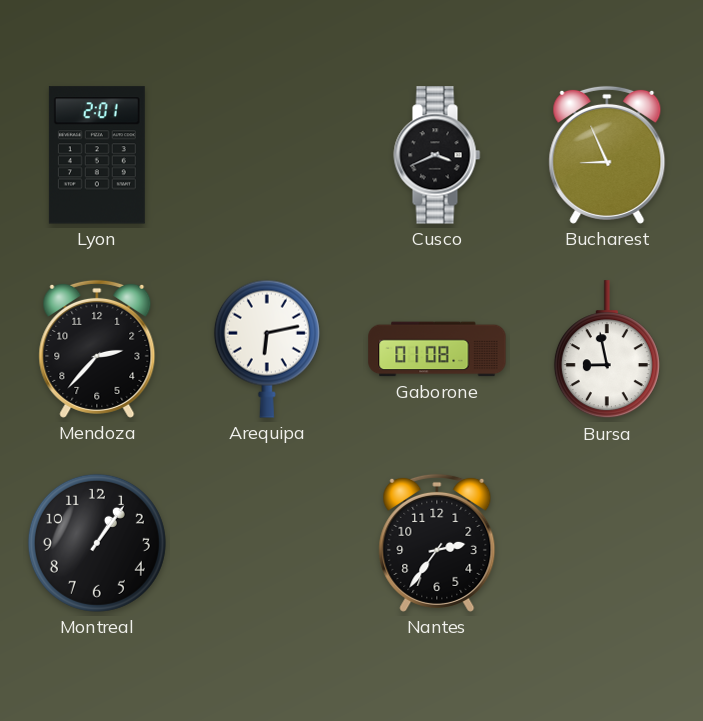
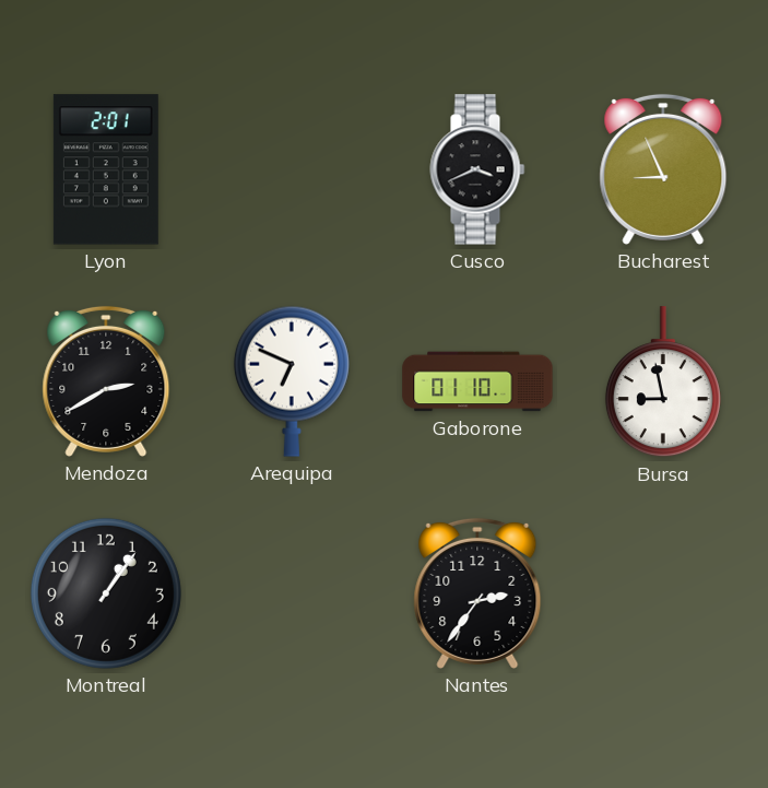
Mendoza: 2:37 -> 2:40
Arequipa: 6:13 -> 6:49
Gaborone: 01:08 -> 01:10
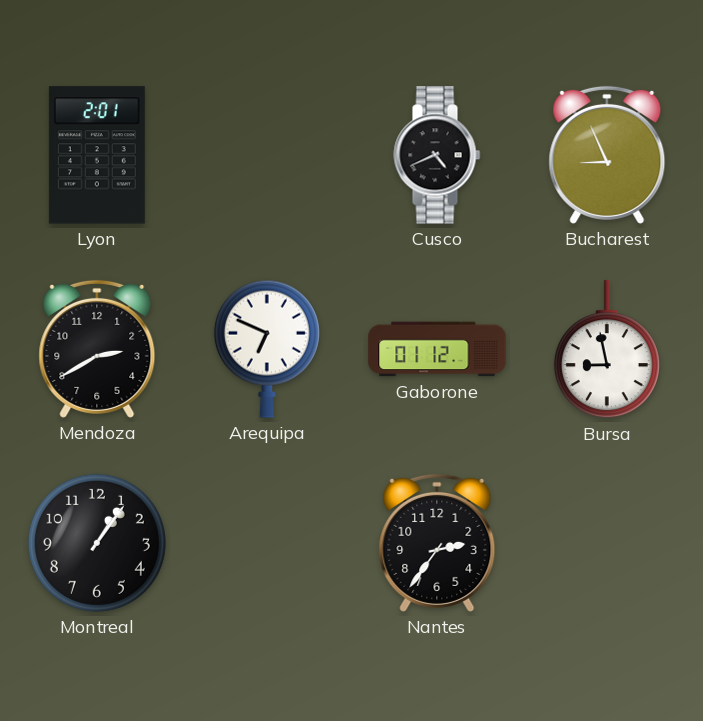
Cusco: 3:41 -> 4:41
Gaborone: 01:10 -> 01:12
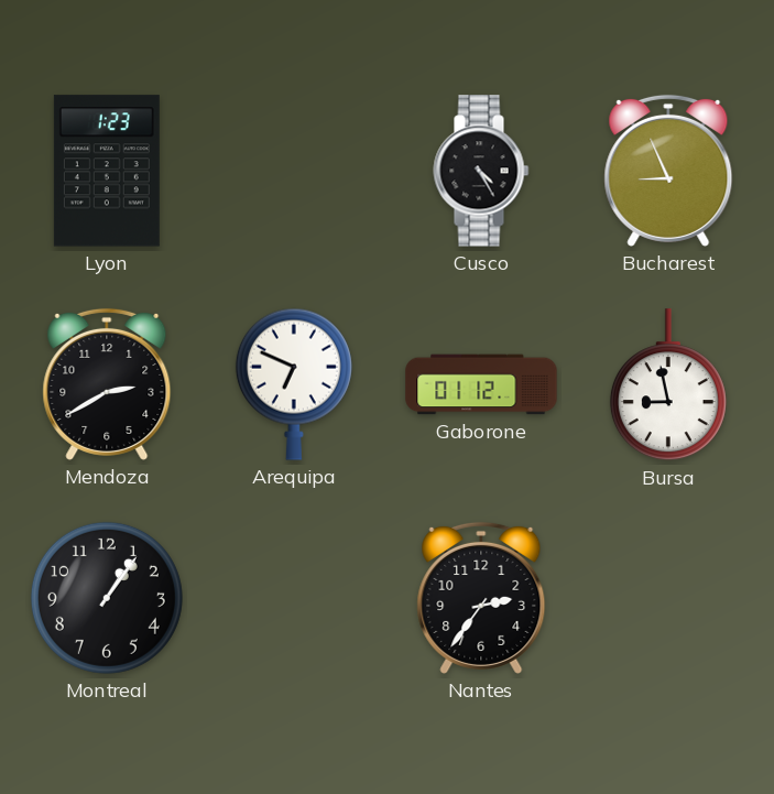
Lyon: 2:01 -> 1:23
Cusco: 4:41 -> 4:25
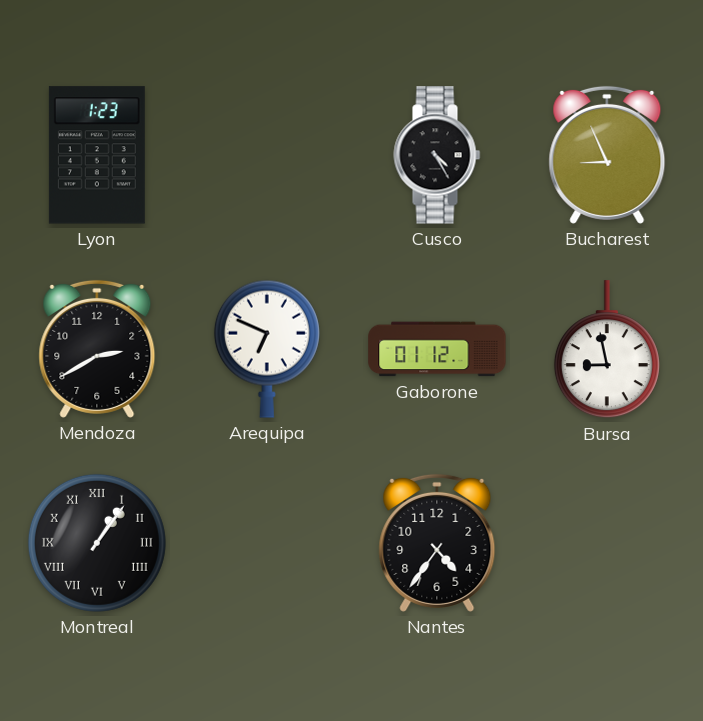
Montreal numerals: Arabic -> Roman
Nantes: 2:36 -> 4:36
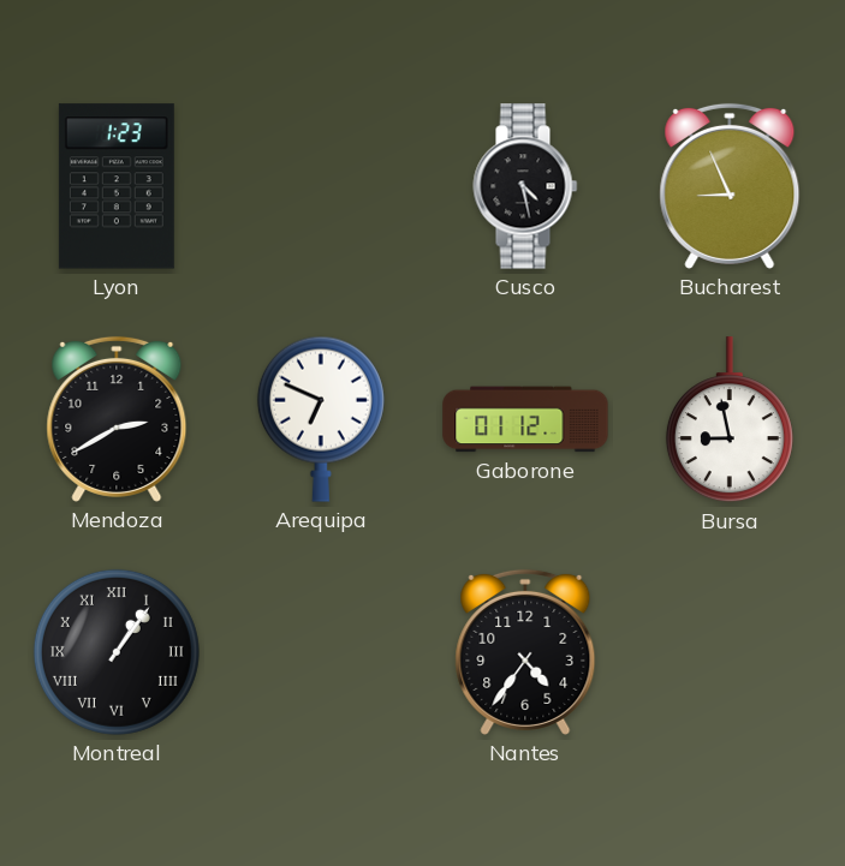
Cusco: 4:25 -> 4:28
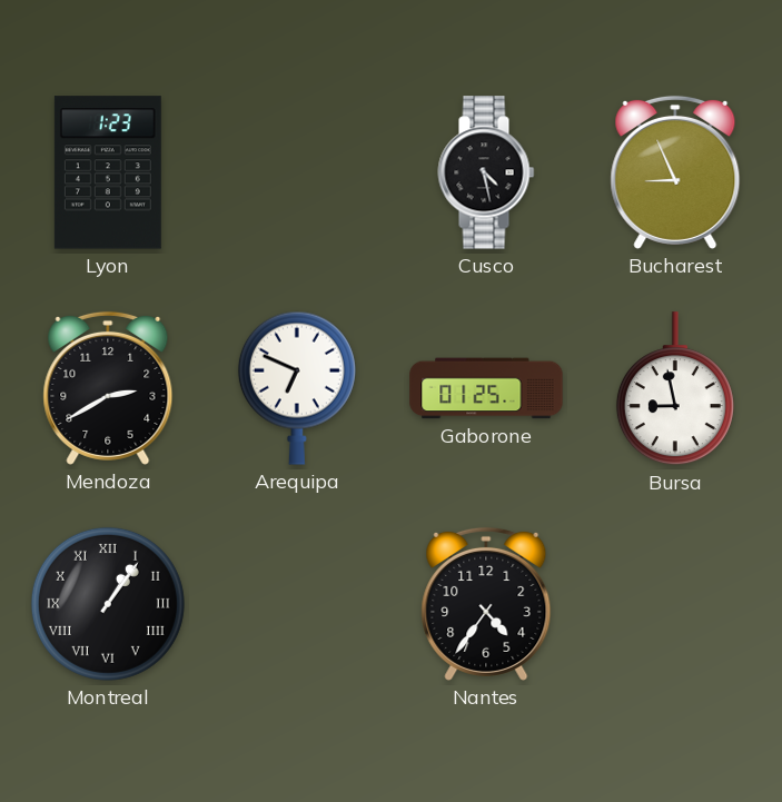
Gaborone: 01:12 -> 01:25
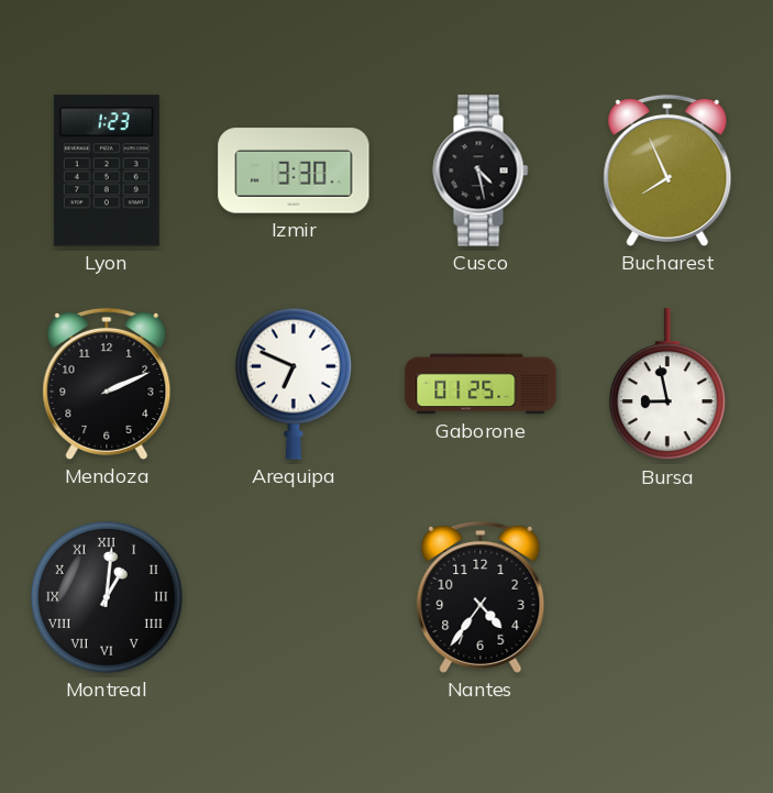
Izmir: none -> 3:30
Bucharest: 8:56 -> 7:56
Mendoza: 2:40 -> 2:11
Montreal: 1:06 -> 1:01
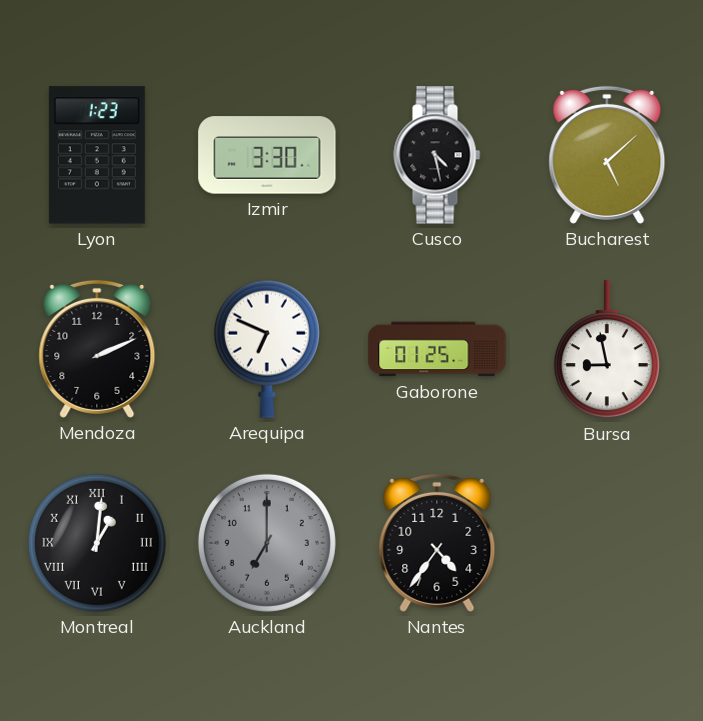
Bucharest: 7:56 -> 5:08
Auckland: none -> 7:00
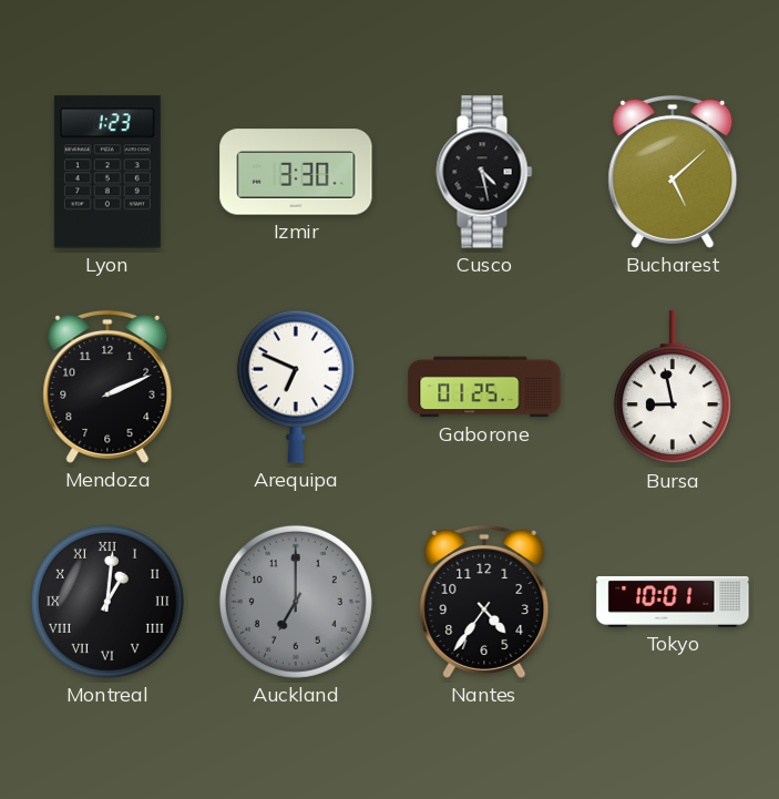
Tokyo: none -> 10:01
